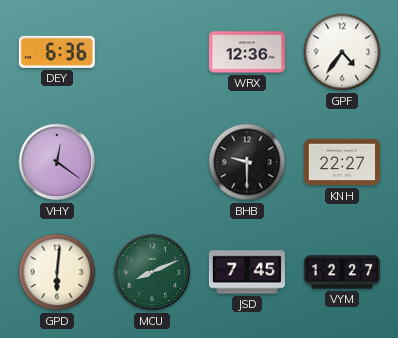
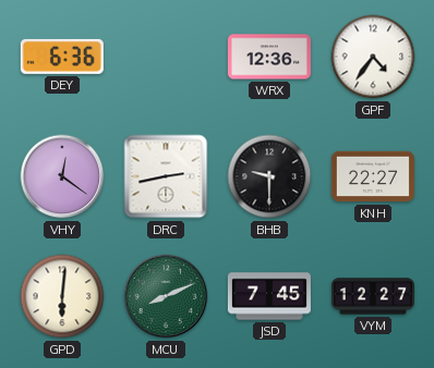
DRC: none -> 2:43
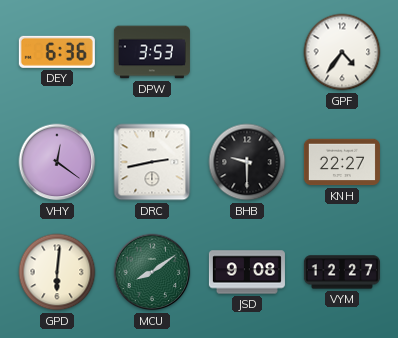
DPW: none -> 3:53
WRX: 12:36 -> none
MCU: 8:11 -> 8:09
JSD: 7:45 -> 9:08
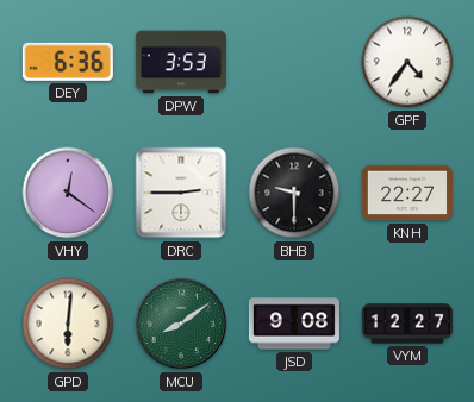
DRC: 2:43 -> 2:45
